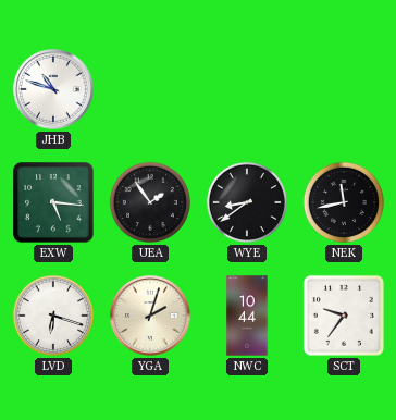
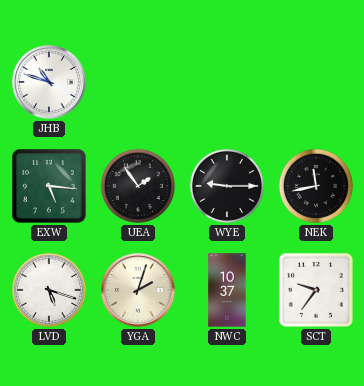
WYE: 8:39 -> 9:15
LVD: 6:18 -> 5:18
NWC: 10:44 -> 10:37
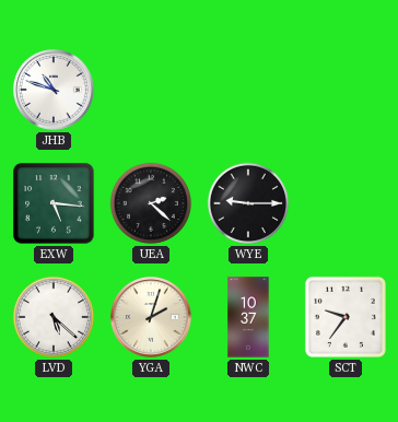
UEA: 1:54 -> 2:22
NEK: 11:43 -> none
LVD: 5:18 -> 5:22
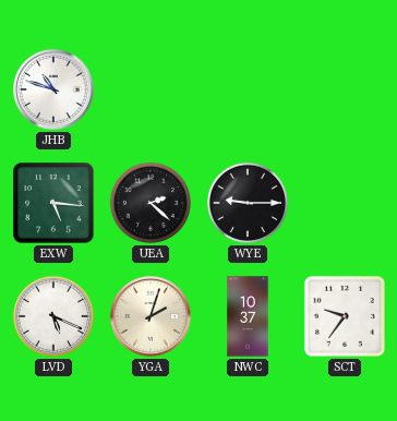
LVD: 5:22 -> 5:19
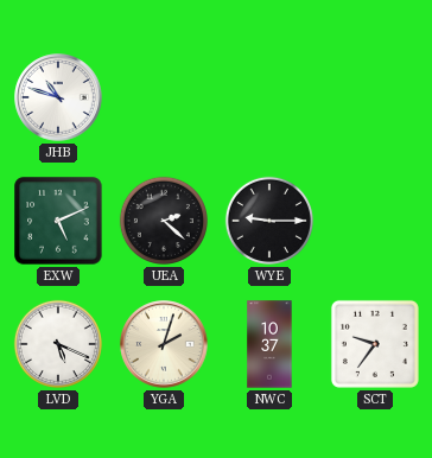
EXW: 5:16 -> 5:11
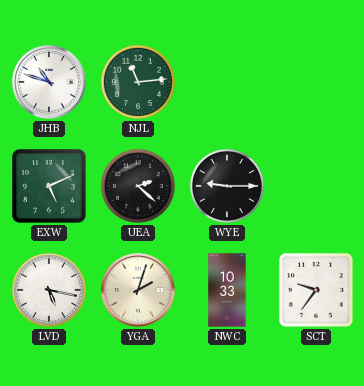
NJL: none -> 11:14
LVD: 5:19 -> 5:17
NWC: 10:37 -> 10:33
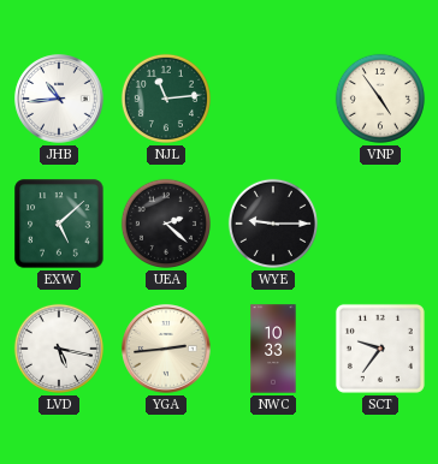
JHB: 10:48 -> 10:44
VNP: none -> 4:54
EXW: 5:11 -> 5:08
YGA: 2:03 -> 2:44
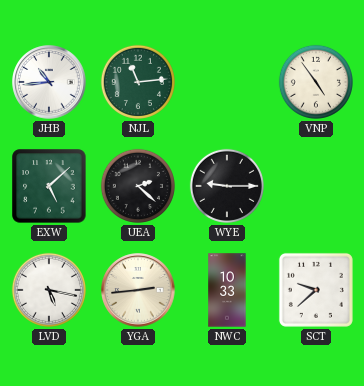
SCT: 9:36 -> 9:38
